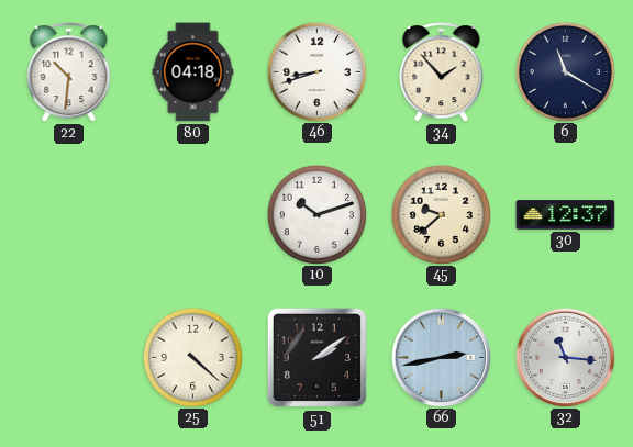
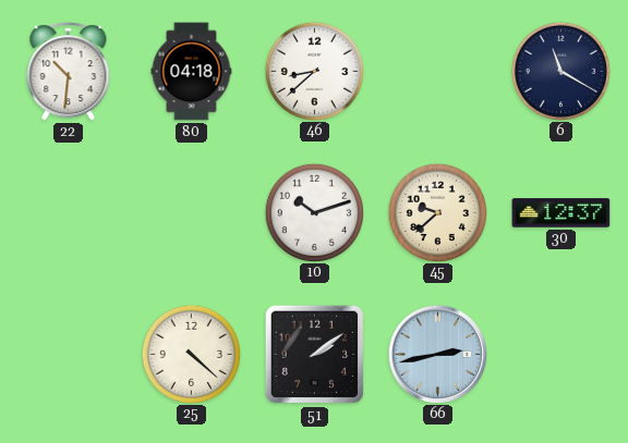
46: 8:42 -> 8:38
34: 1:53 -> none
32: 11:16 -> none
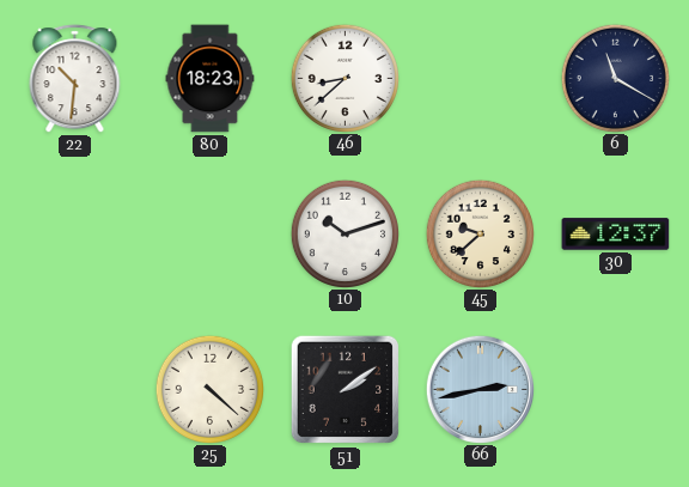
80: 04:18 -> 18:23
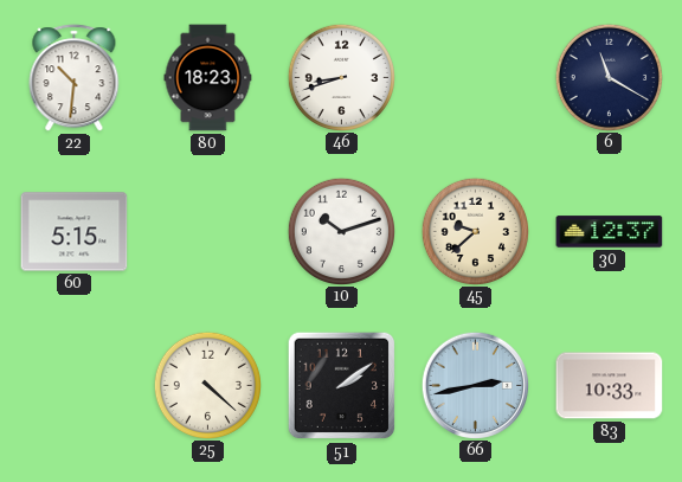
46: 8:38 -> 8:42
60: none -> 5:15
83: none -> 10:33
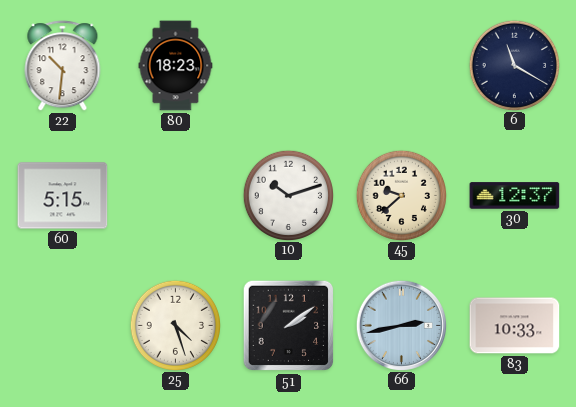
46: 8:42 -> none
25: 4:22 -> 4:27
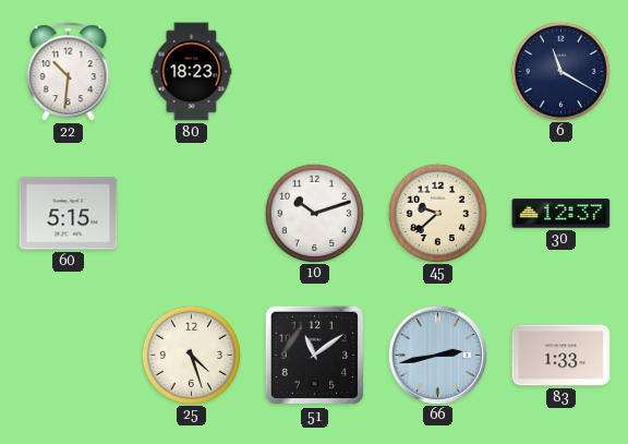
51: 2:09 -> 11:09
83: 10:33 -> 1:33
